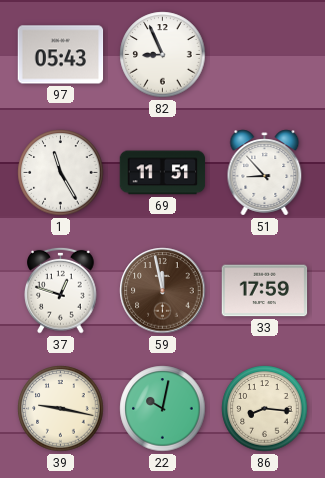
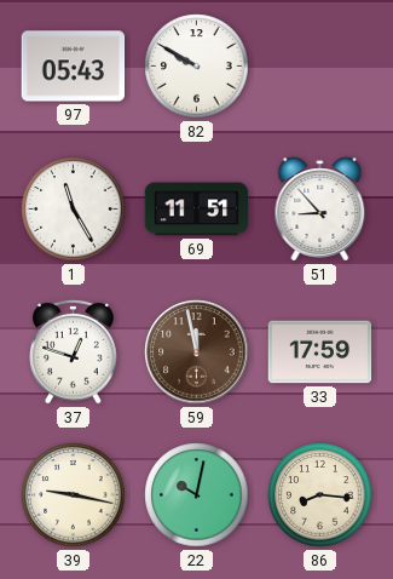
82: 8:56 -> 9:50
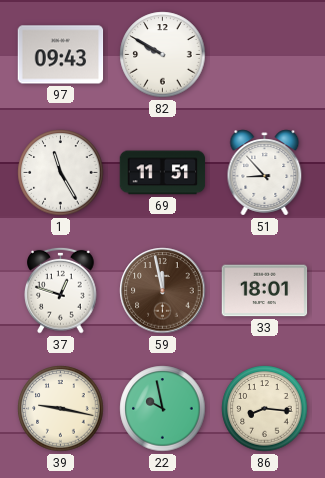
97: 05:43 -> 09:43
33: 17:59 -> 18:01
22: 10:02 -> 9:58
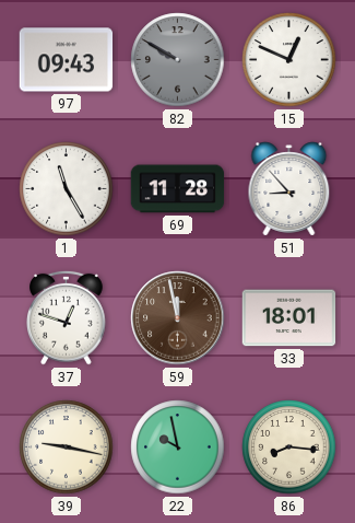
82 dial: white -> grey
15: none -> 12:49
69: 11:51 -> 11:28
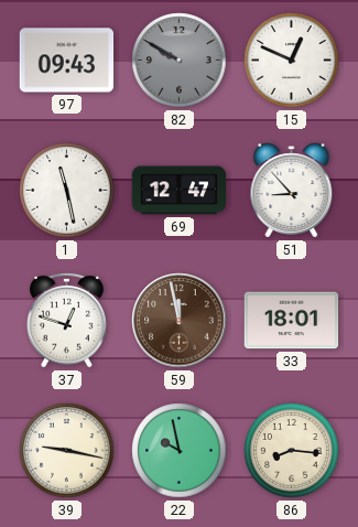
1: 11:25 -> 11:28
69: 11:28 -> 12:47
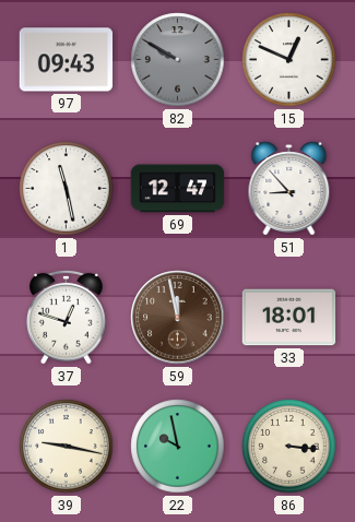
86: 8:16 -> 3:16
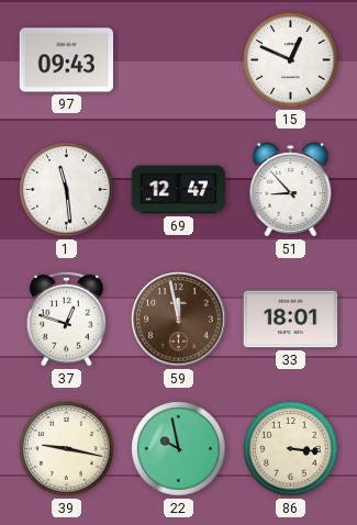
82: 9:50 -> none
1: 11:28 -> 11:29
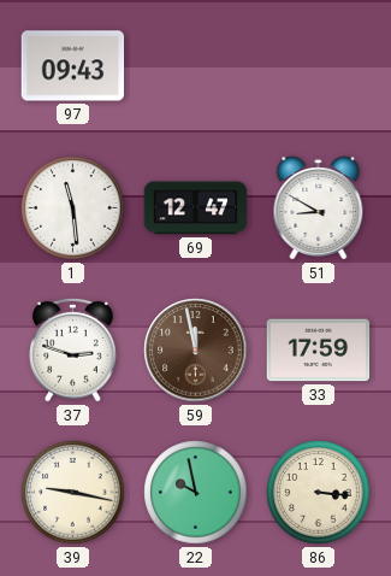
15: 12:49 -> none
51: 8:53 -> 8:50
37: 12:48 -> 2:48
33: 18:01 -> 17:59
